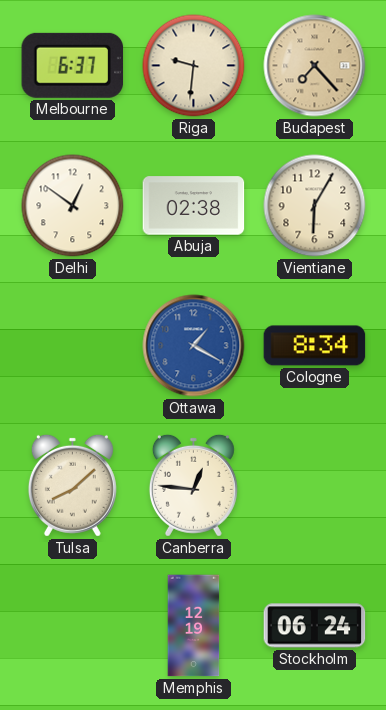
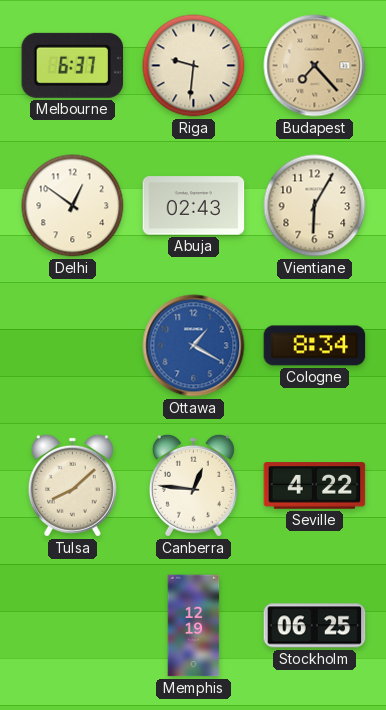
Abuja: 02:38 -> 02:43
Seville: none -> 4:22
Stockholm: 06:24 -> 06:25
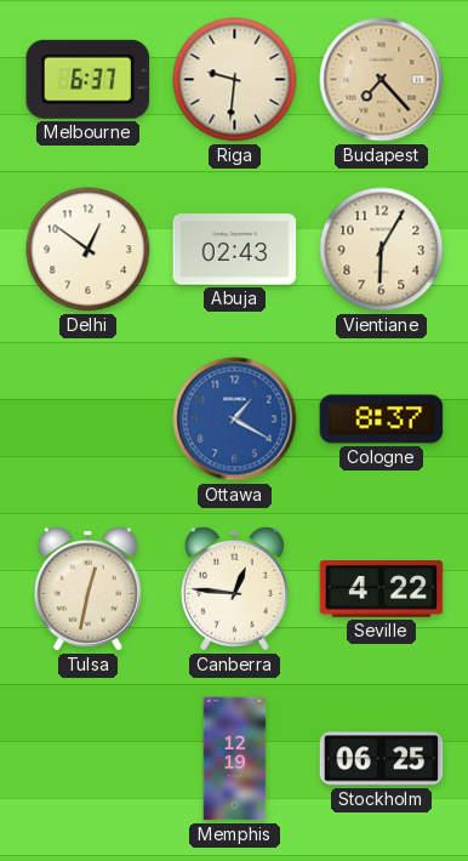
Cologne: 8:34 -> 8:37
Tulsa: 8:08 -> 12:32
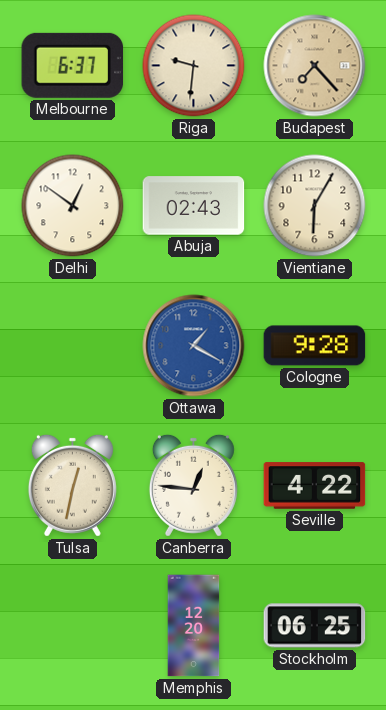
Cologne: 8:37 -> 9:28
Memphis: 12:19 -> 12:20
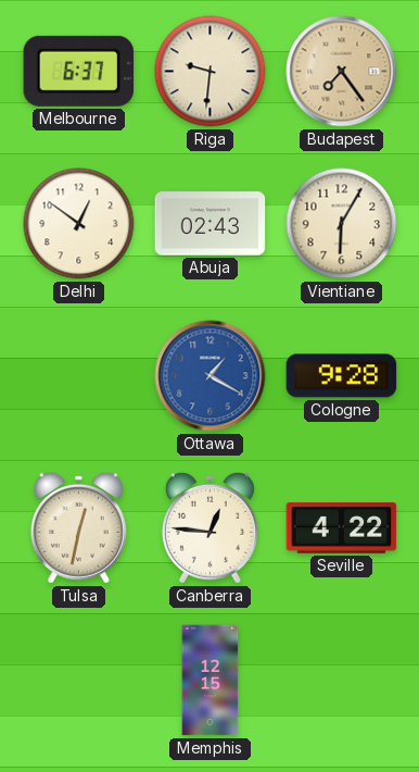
Budapest: 7:23 -> 7:24
Memphis: 12:20 -> 12:15
Stockholm: 06:25 -> none
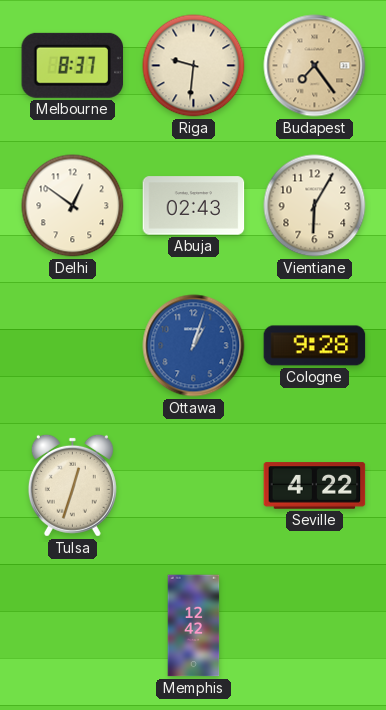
Melbourne: 6:37 -> 8:37
Ottawa: 1:20 -> 1:03
Tulsa: 12:32 -> 12:33
Canberra: 12:46 -> none
Memphis: 12:15 -> 12:42
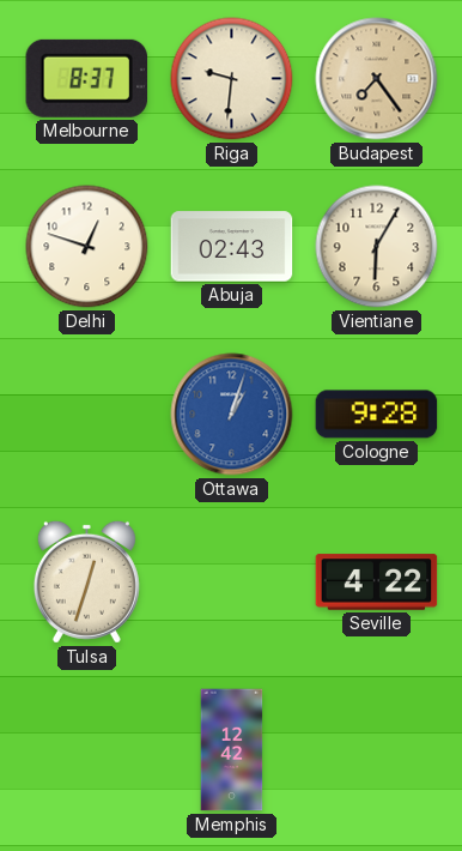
Delhi: 12:51 -> 12:48
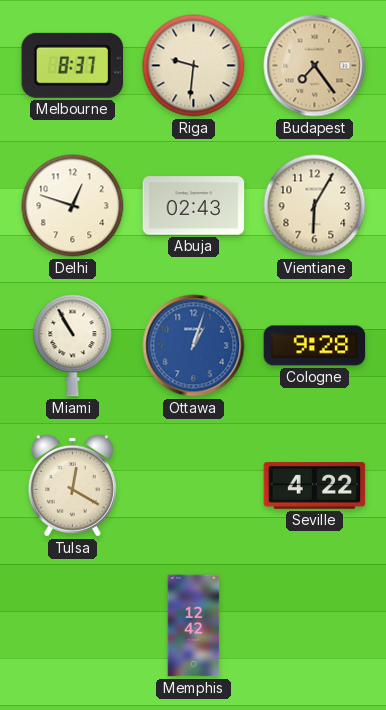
Miami: none -> 10:55
Tulsa: 12:33 -> 12:20
